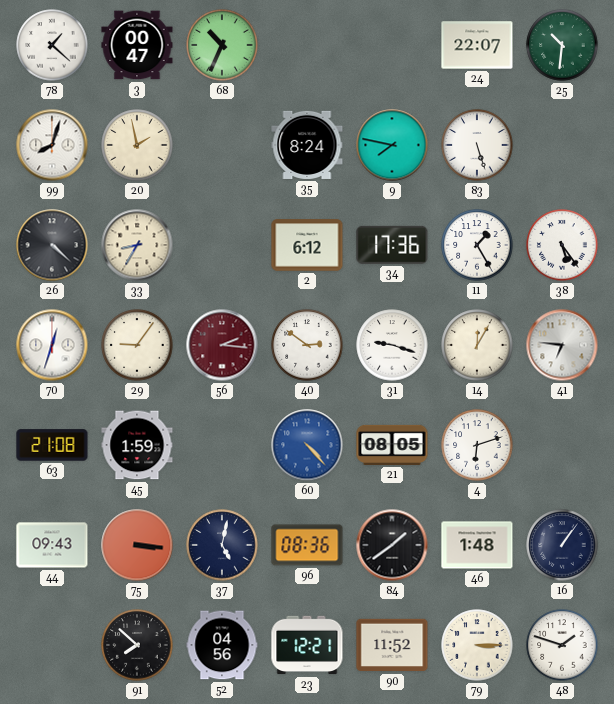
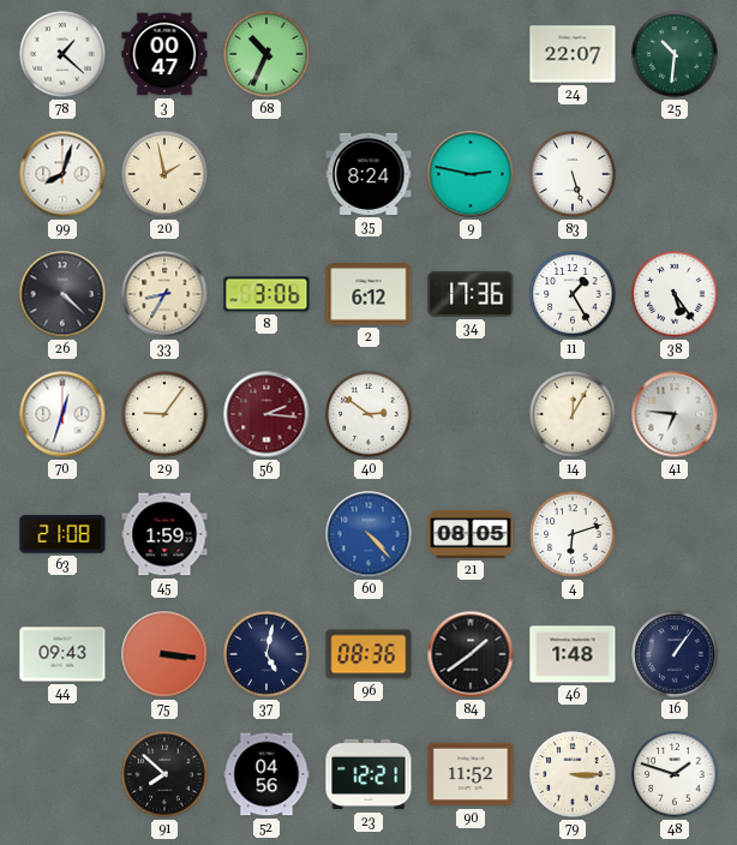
9: 7:47 -> 2:47
8: none -> 3:06
31: 9:18 -> none
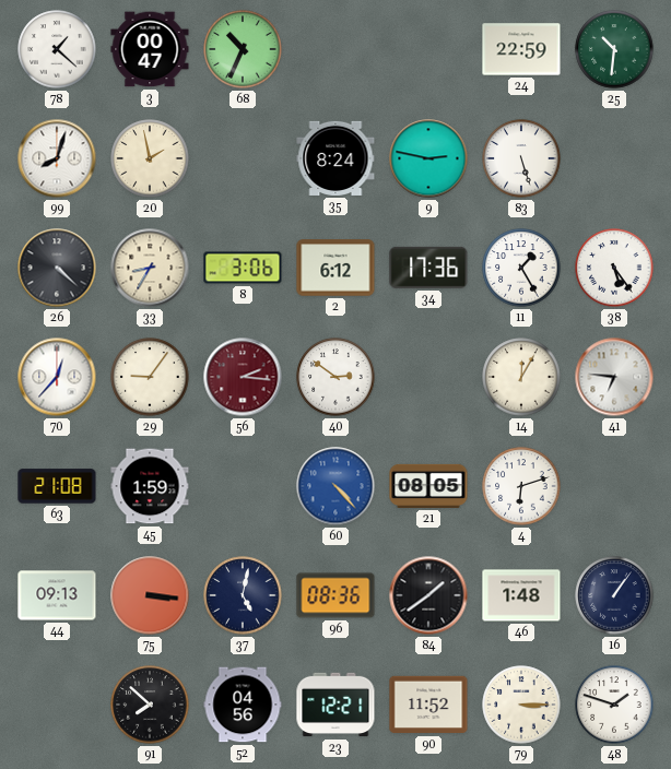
24: 22:07 -> 22:59
70: 12:33 -> 12:37
44: 09:43 -> 09:13
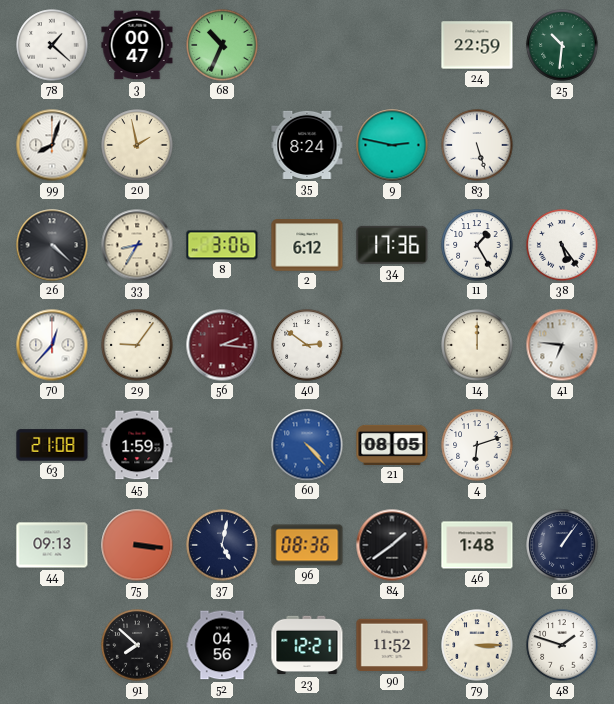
14: 12:05 -> 12:00
